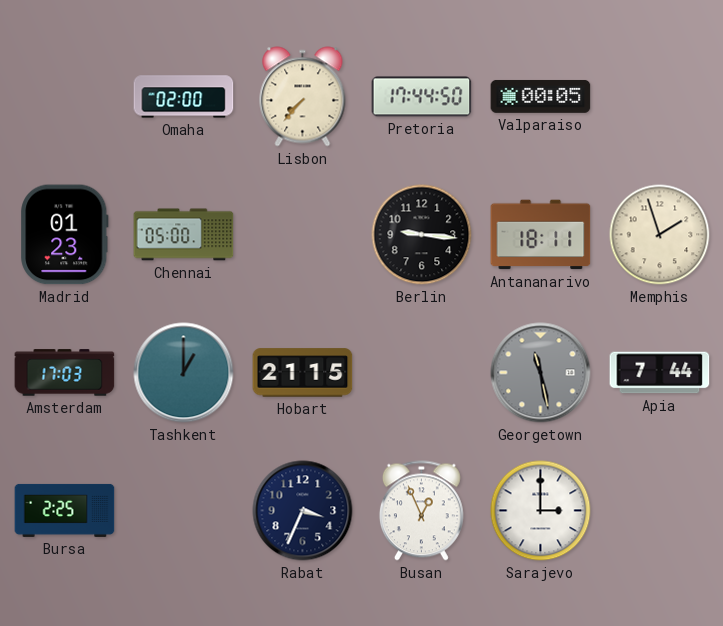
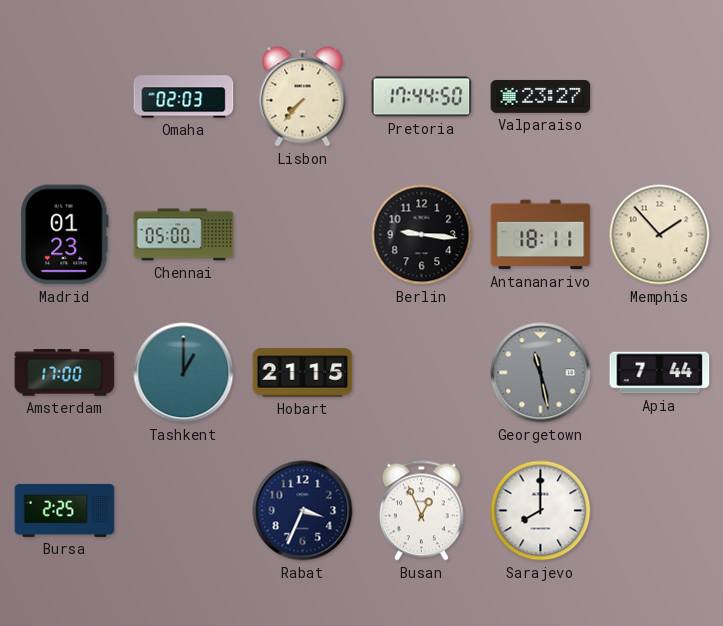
Omaha: 02:00 -> 02:03
Valparaiso: 00:05 -> 23:27
Memphis: 1:57 -> 1:53
Amsterdam: 17:03 -> 17:00
Sarajevo: 3:00 -> 8:00
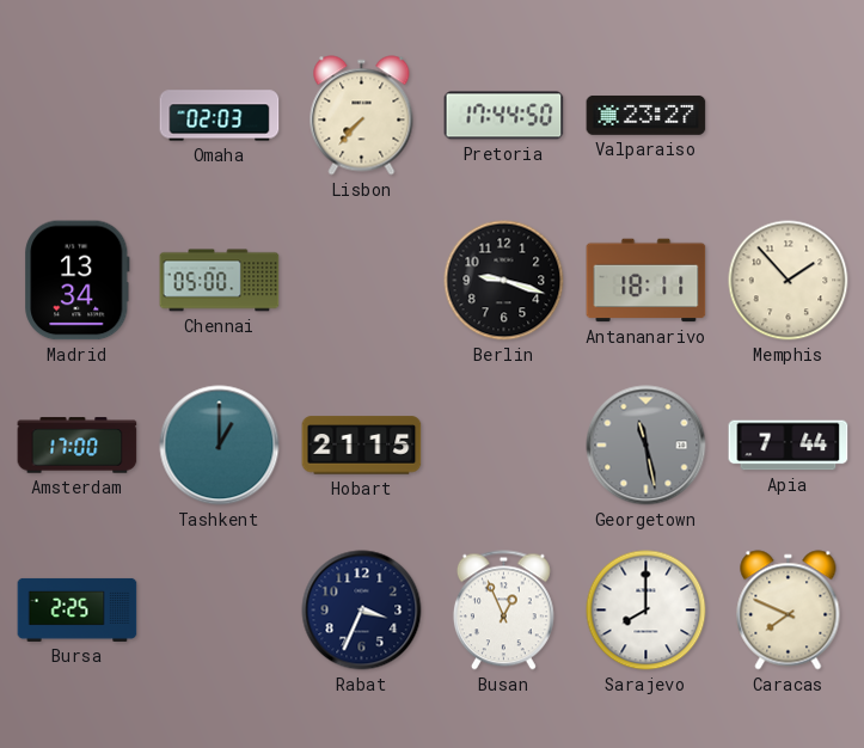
Madrid: 01:23 -> 13:34
Berlin: 9:16 -> 9:18
Caracas: none -> 7:49
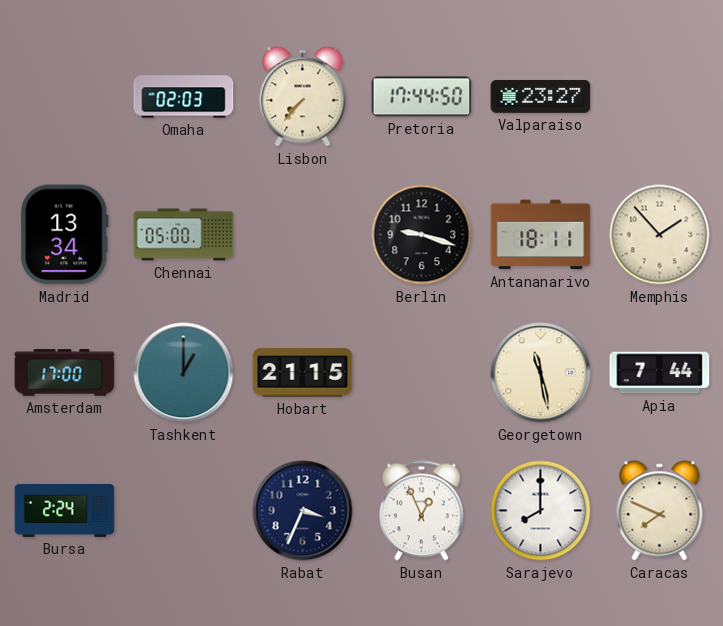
Georgetown dial: grey -> cream
Bursa: 2:25 -> 2:24
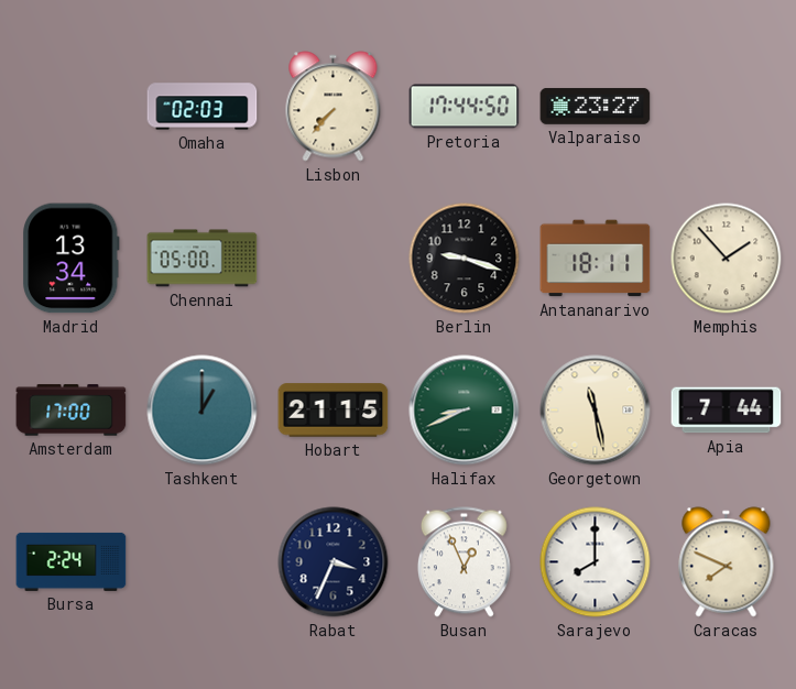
Halifax: none -> 8:41
